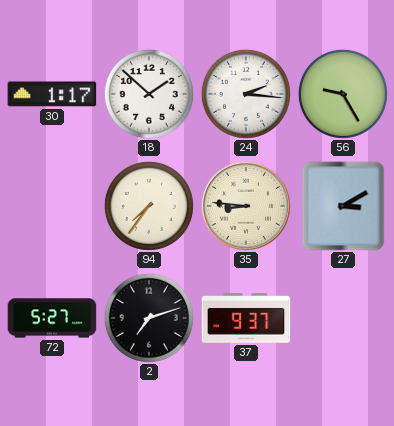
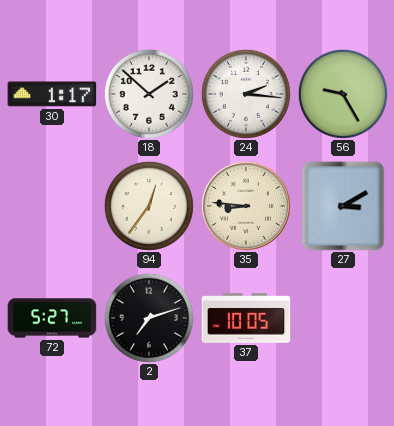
94: 7:36 -> 12:36
37: 9:37 -> 10:05
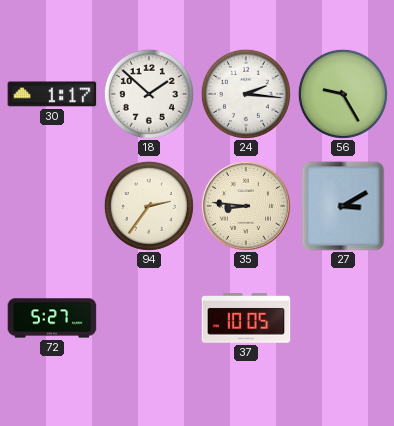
94: 12:36 -> 2:36
2: 7:12 -> none
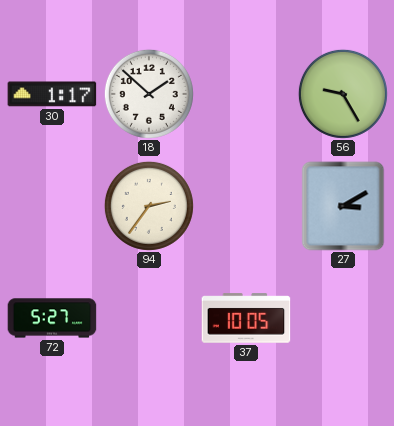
24: 2:16 -> none
35: 8:46 -> none
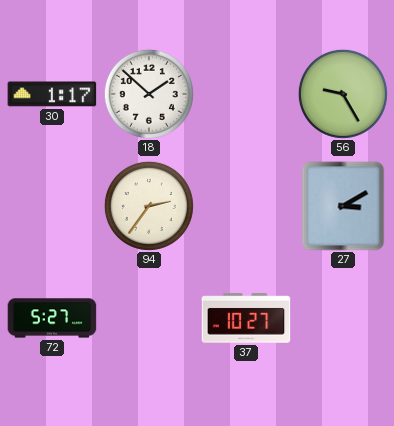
37: 10:05 -> 10:27
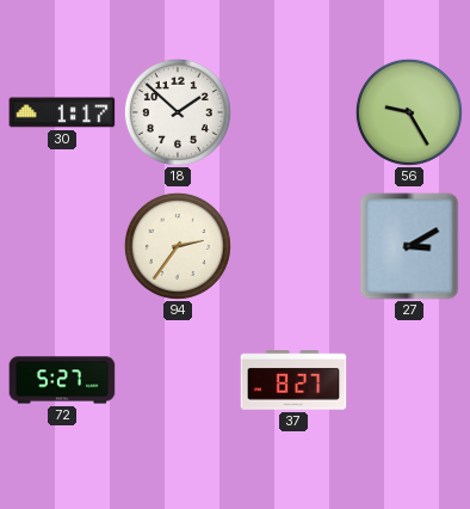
37: 10:27 -> 8:27
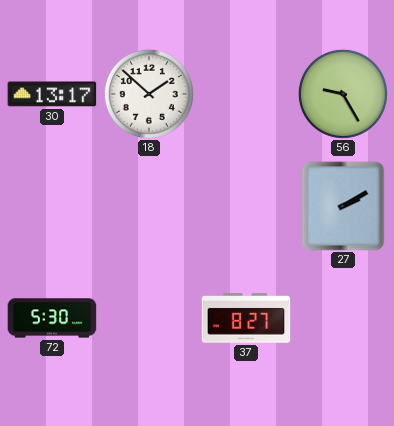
30: 1:17 -> 13:17
94: 2:36 -> none
27: 3:10 -> 2:10
72: 5:27 -> 5:30
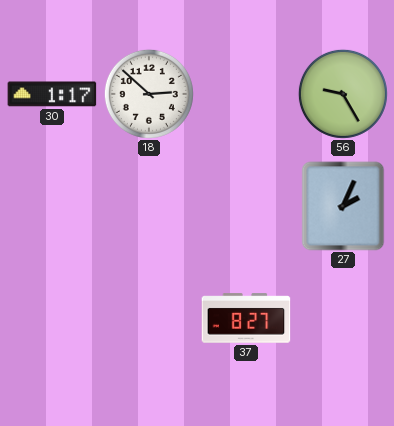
30: 13:17 -> 1:17
18: 1:52 -> 2:52
27: 2:10 -> 2:04
72: 5:30 -> none
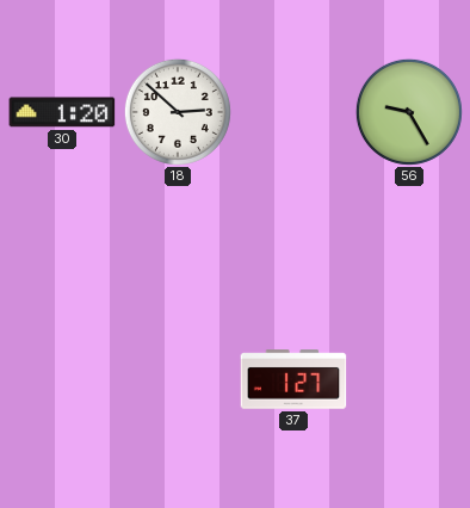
30: 1:17 -> 1:20
27: 2:04 -> none
37: 8:27 -> 1:27
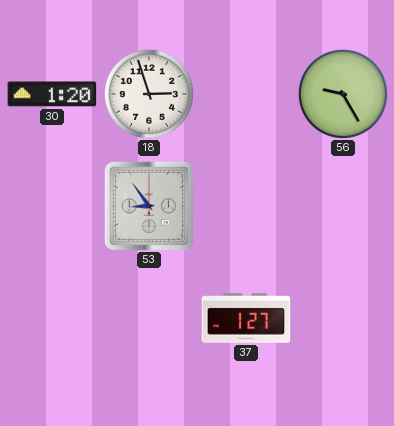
18: 2:52 -> 2:57
53: none -> 8:54
